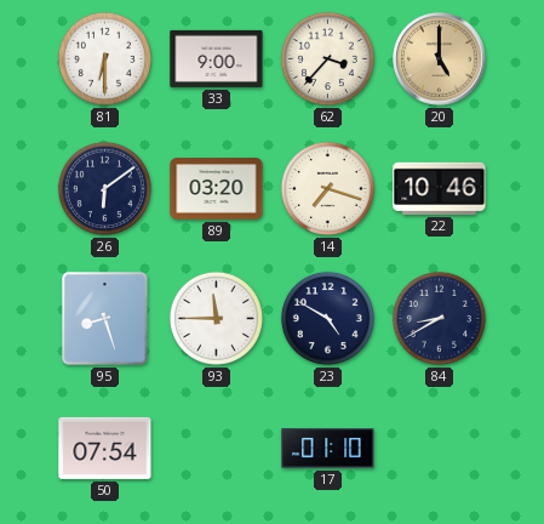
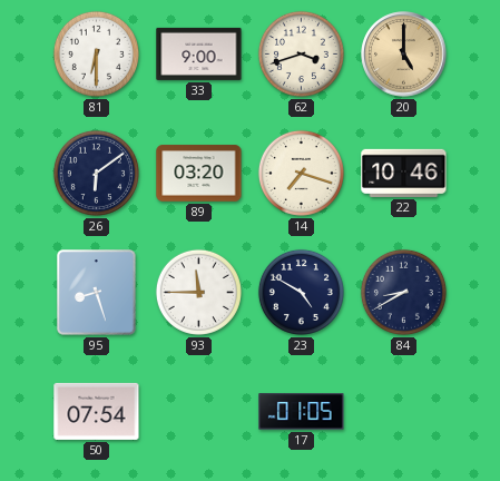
62: 3:37 -> 3:42
17: 01:10 -> 01:05
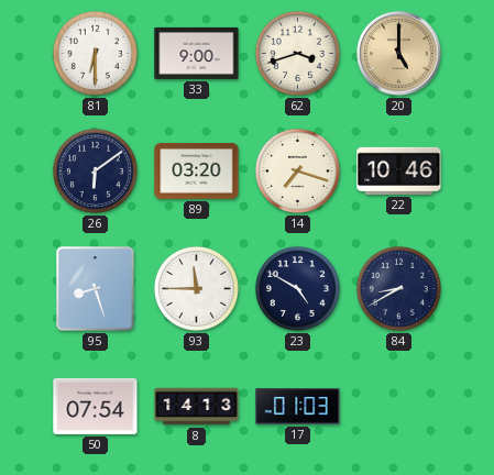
8: none -> 14:13
17: 01:05 -> 01:03
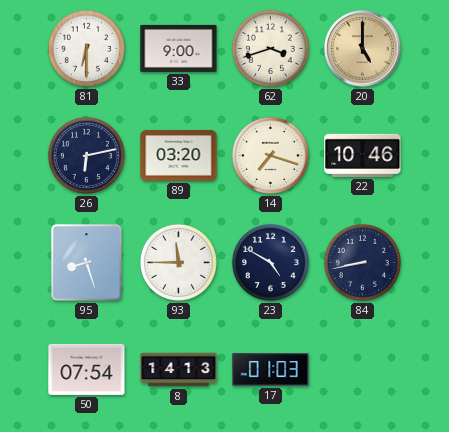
26: 6:09 -> 6:13
84: 8:40 -> 8:43
